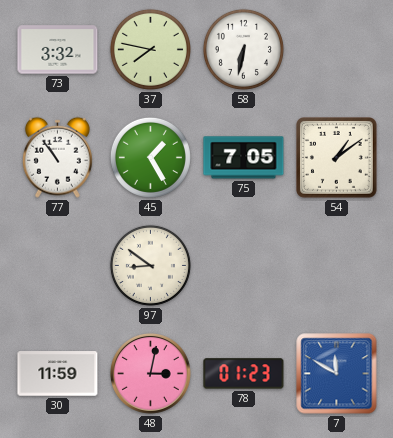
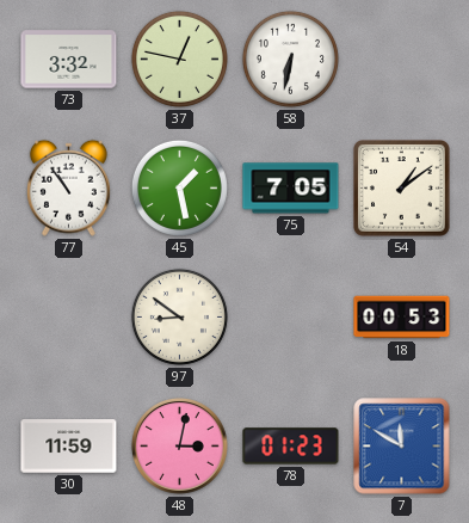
37: 7:47 -> 12:47
45: 1:25 -> 1:28
18: none -> 00:53
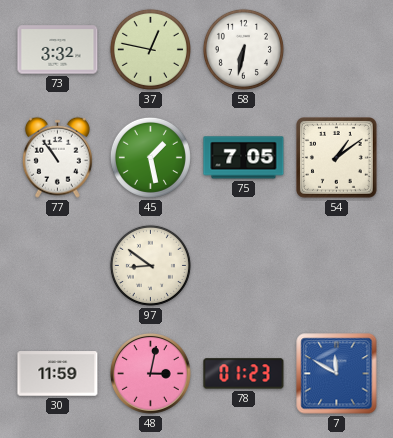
18: 00:53 -> none
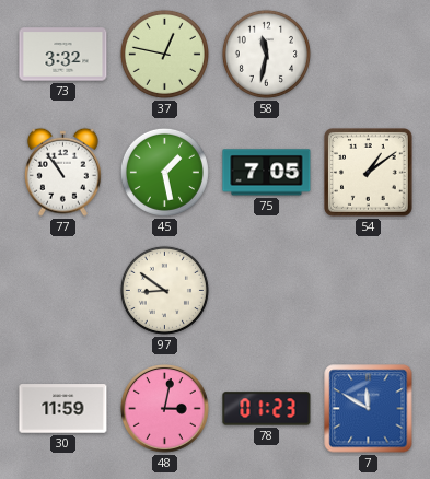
58: 6:32 -> 11:32
